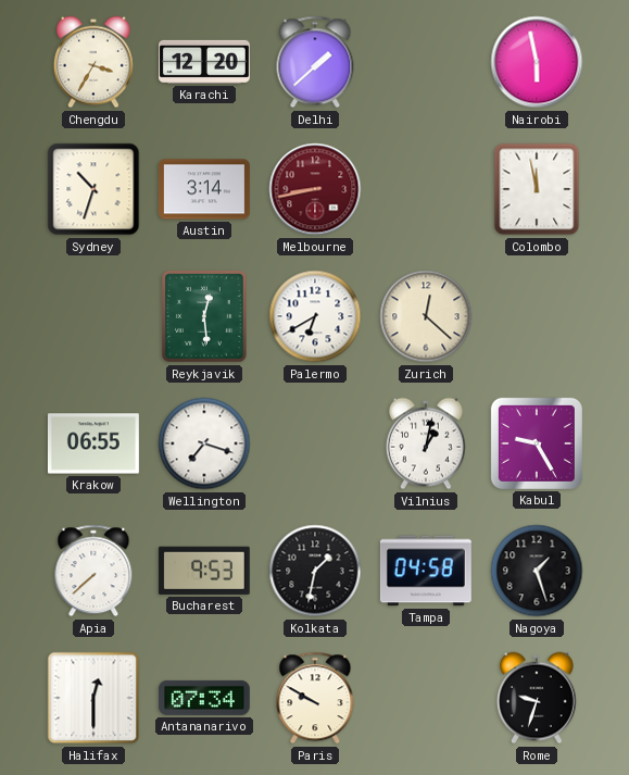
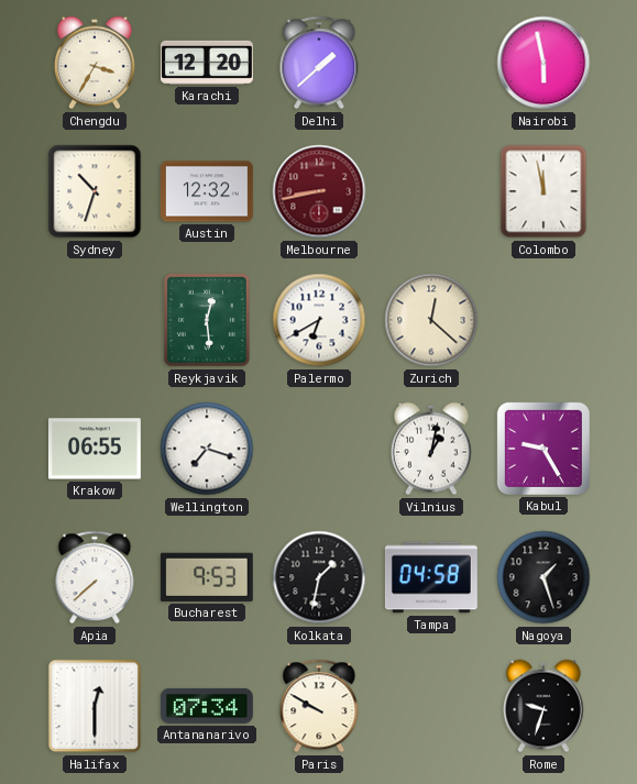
Austin: 3:14 -> 12:32
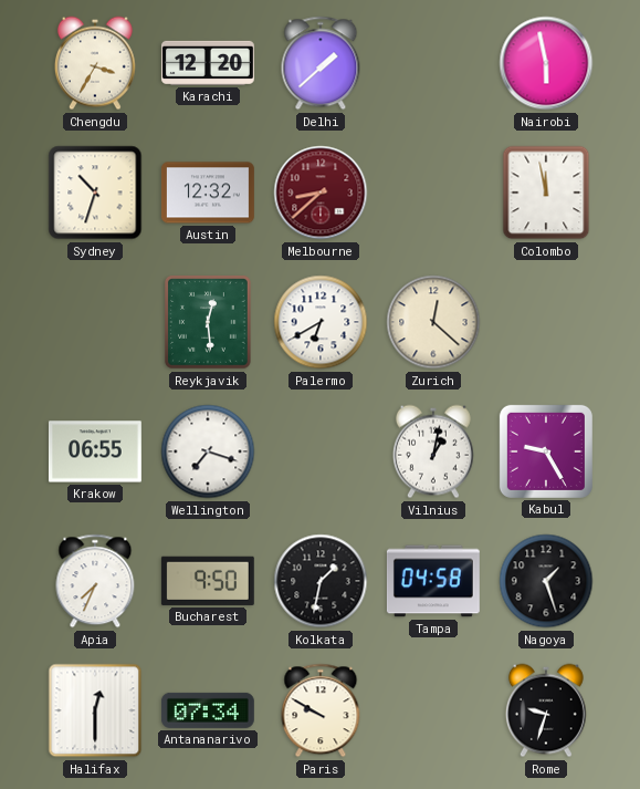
Melbourne: 8:43 -> 8:38
Apia: 7:38 -> 7:34
Bucharest: 9:53 -> 9:50
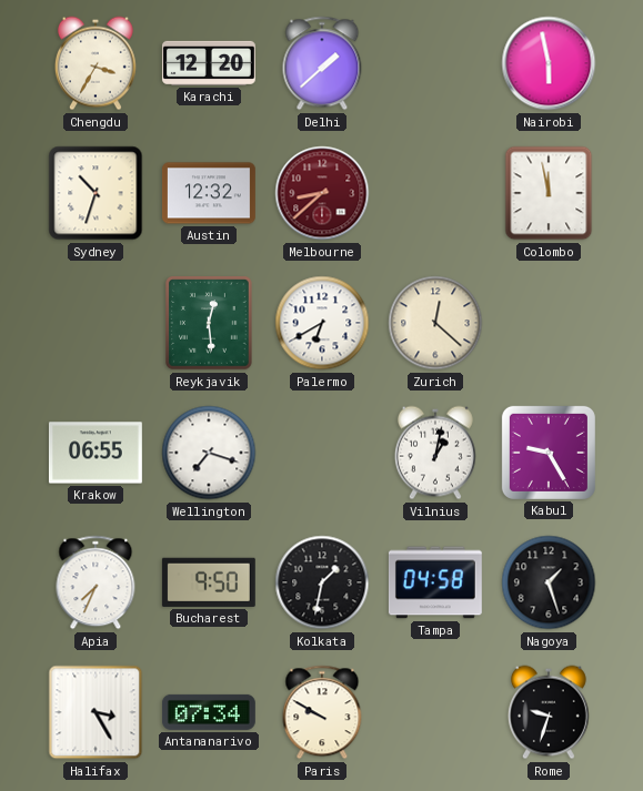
Halifax: 12:30 -> 3:25
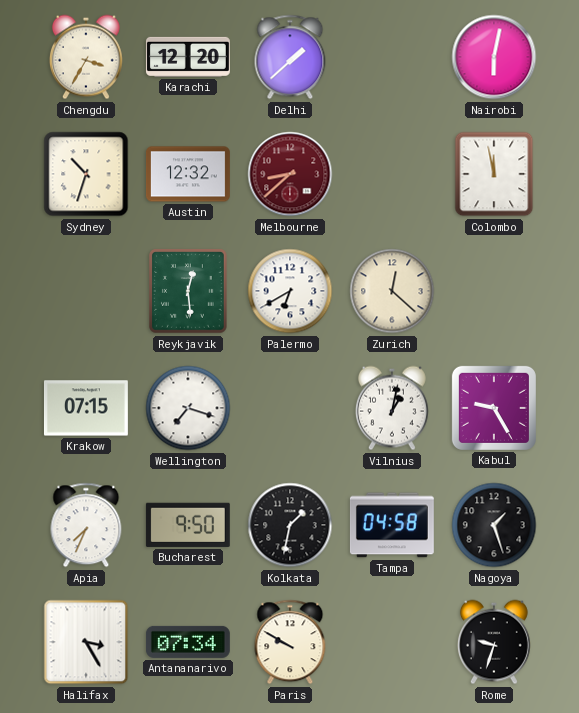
Nairobi: 5:58 -> 6:02
Krakow: 06:55 -> 07:15
